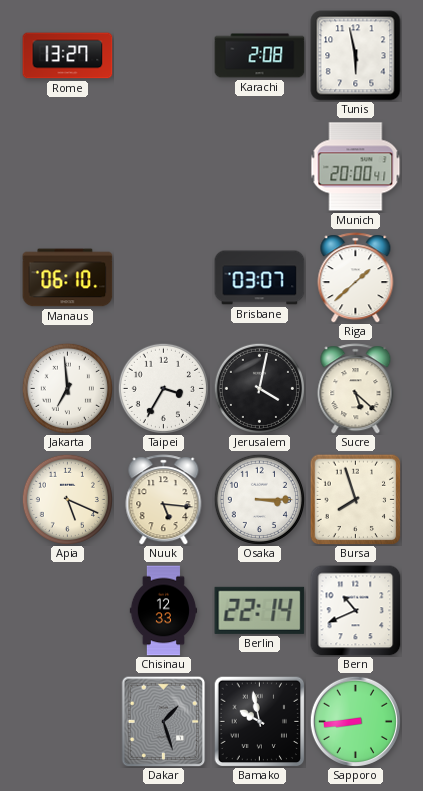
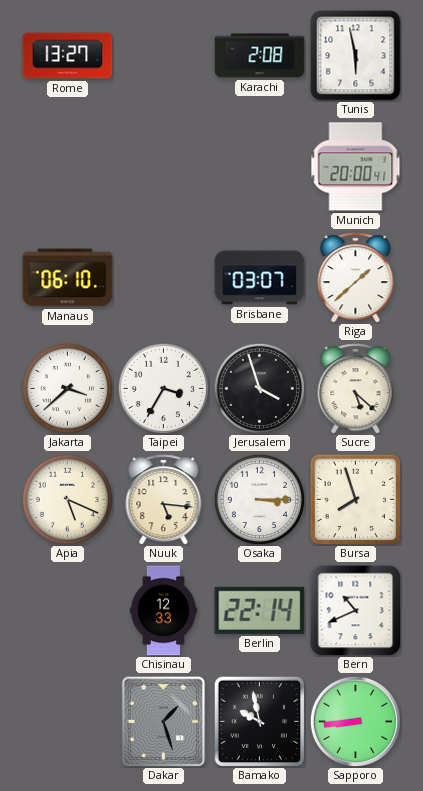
Jakarta: 6:59 -> 3:38
Jerusalem: 4:02 -> 3:57
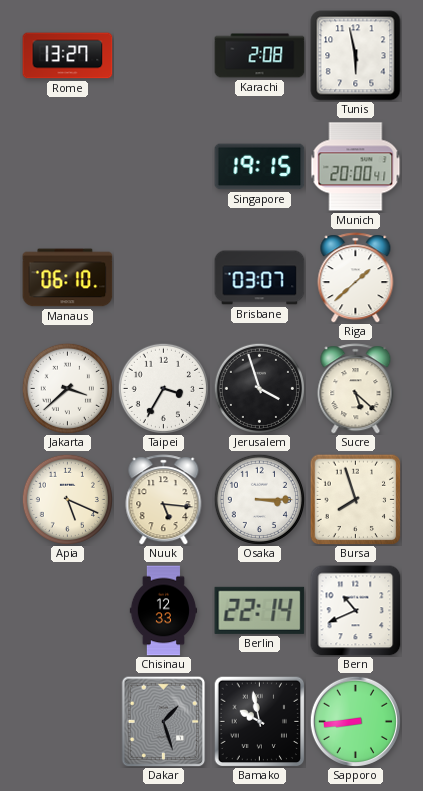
Singapore: none -> 19:15
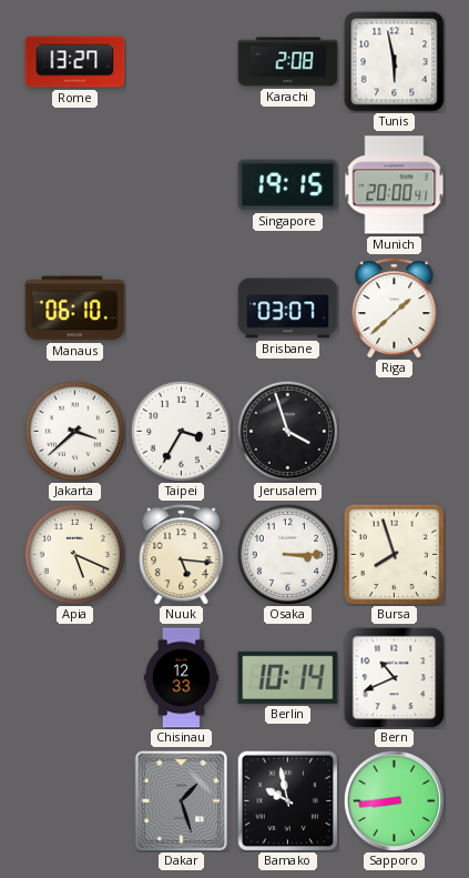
Sucre: 5:22 -> none
Berlin: 22:14 -> 10:14
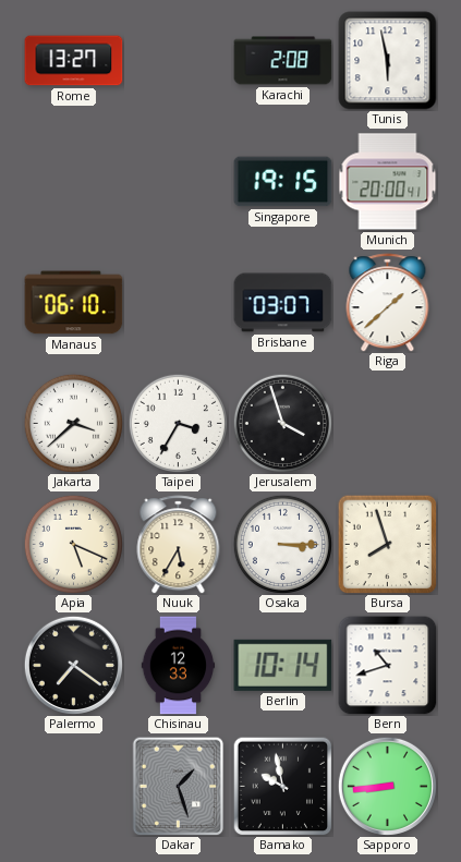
Nuuk: 5:16 -> 5:35
Palermo: none -> 7:21
Bern: 10:41 -> 10:42
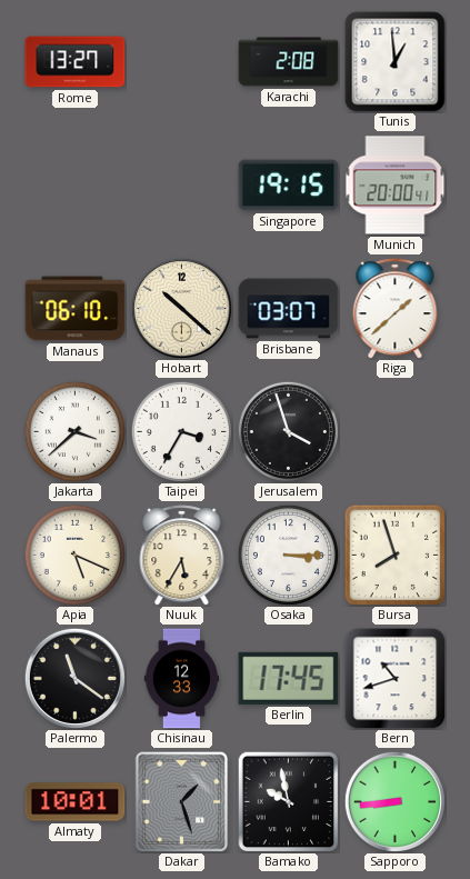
Tunis: 5:58 -> 12:59
Hobart: none -> 10:22
Palermo: 7:21 -> 11:21
Berlin: 10:14 -> 17:45
Almaty: none -> 10:01
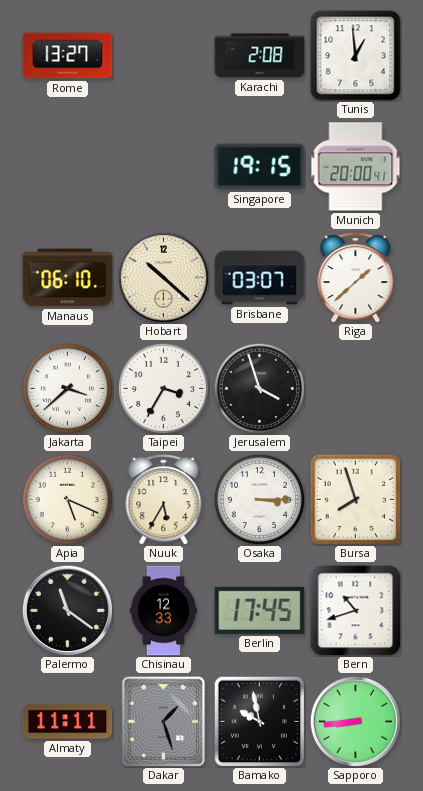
Almaty: 10:01 -> 11:11
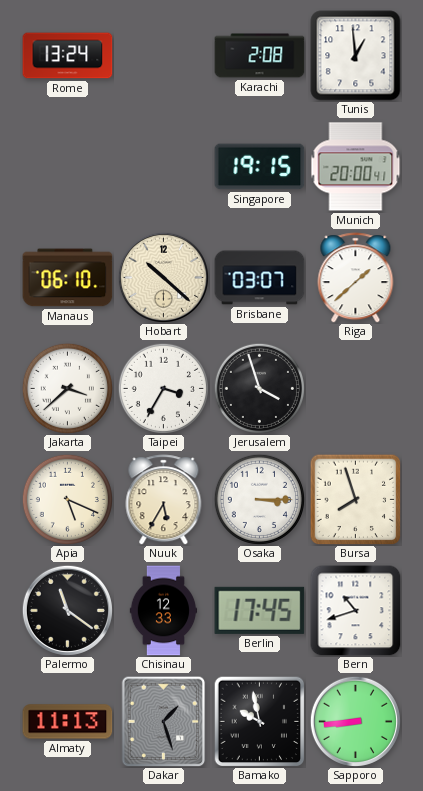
Rome: 13:27 -> 13:24
Almaty: 11:11 -> 11:13
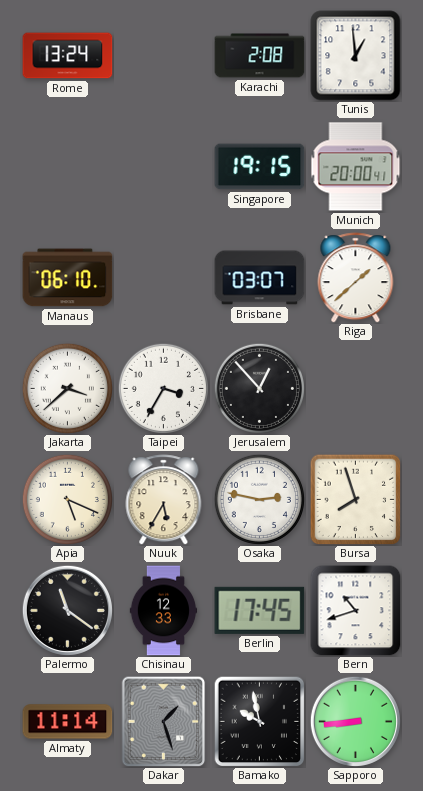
Hobart: 10:22 -> none
Jerusalem: 3:57 -> 12:53
Osaka: 3:15 -> 2:47
Almaty: 11:13 -> 11:14
